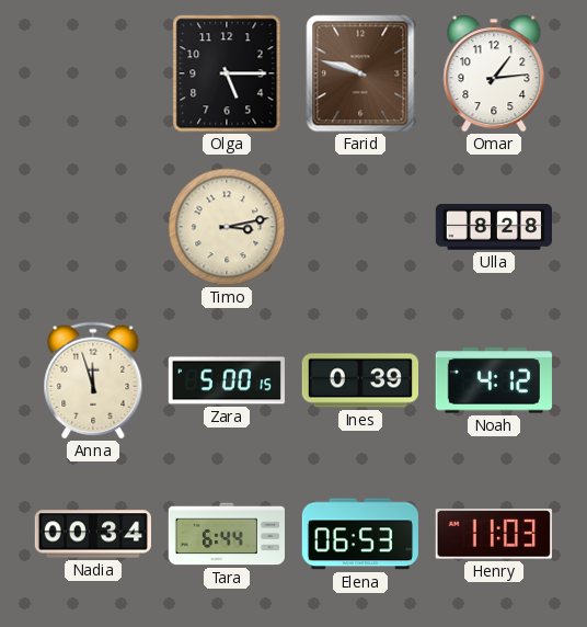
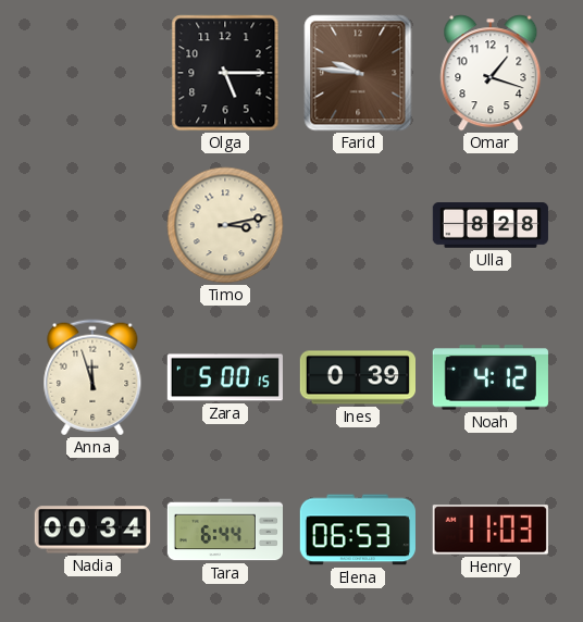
Farid: 9:48 -> 9:46
Omar: 1:14 -> 1:18
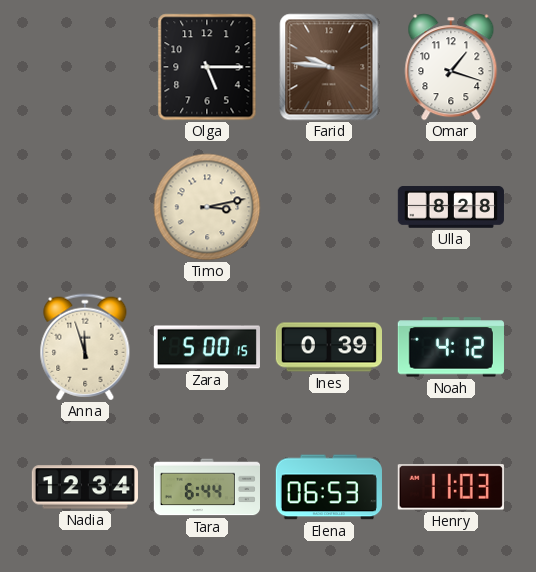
Nadia: 00:34 -> 12:34
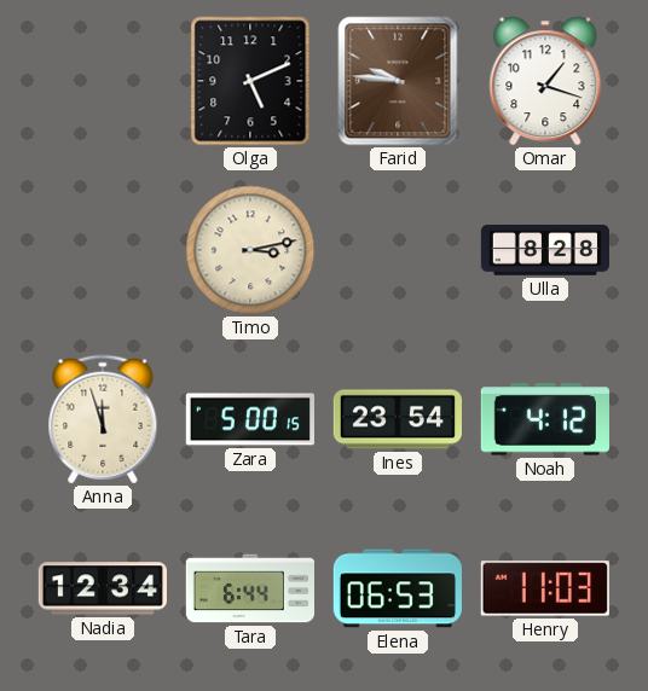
Olga: 5:15 -> 5:11
Ines: 0:39 -> 23:54
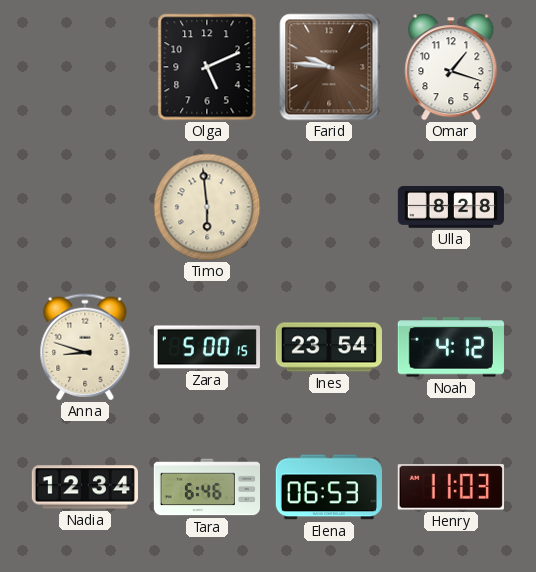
Timo: 3:13 -> 5:59
Anna: 11:57 -> 8:48
Tara: 6:44 -> 6:46
